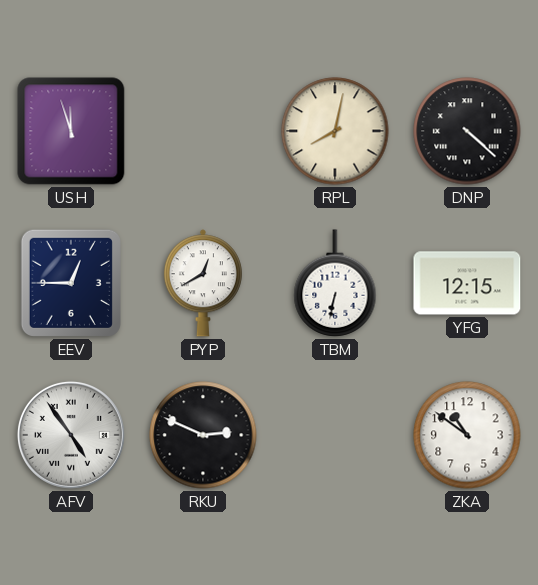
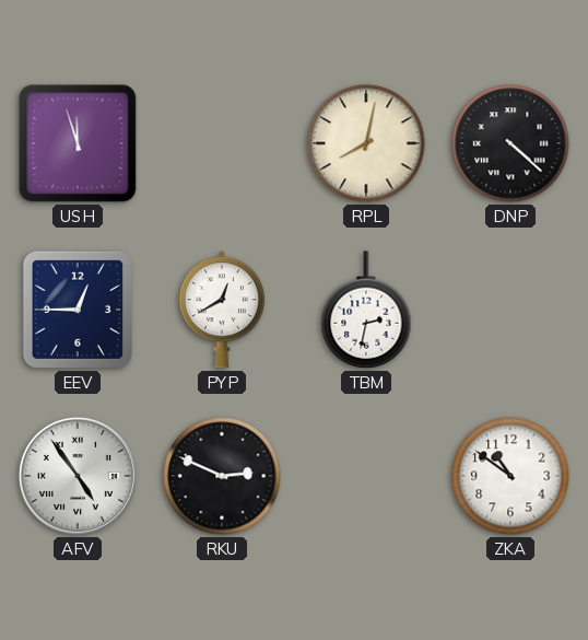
TBM: 6:32 -> 2:32
YFG: 12:15 -> none
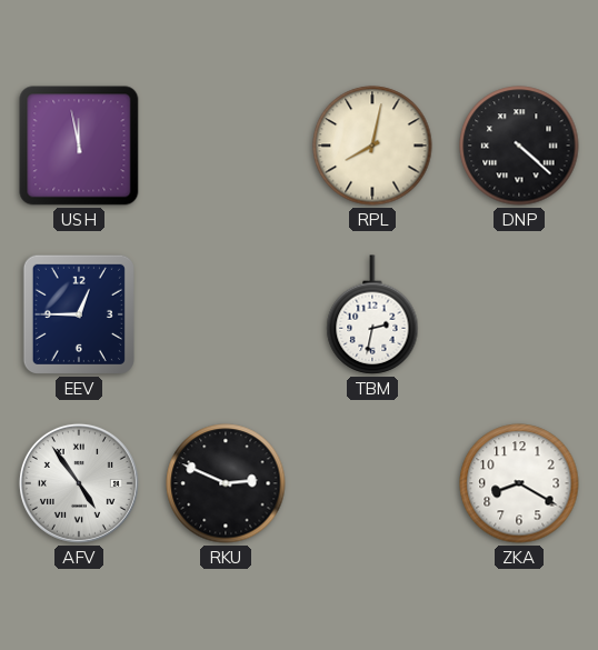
USH: 11:57 -> 11:58
PYP: 12:40 -> none
ZKA: 10:51 -> 8:20
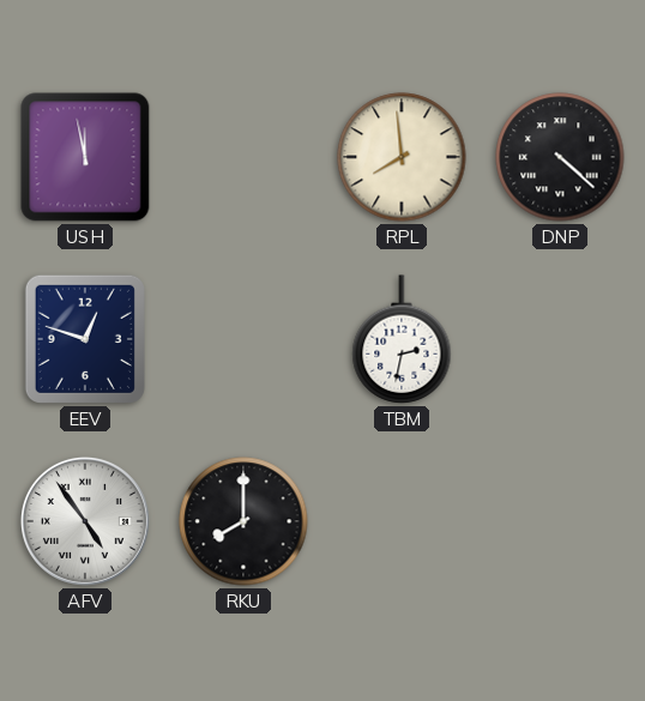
RPL: 8:02 -> 7:59
EEV: 12:45 -> 12:48
RKU: 2:49 -> 8:00
ZKA: 8:20 -> none
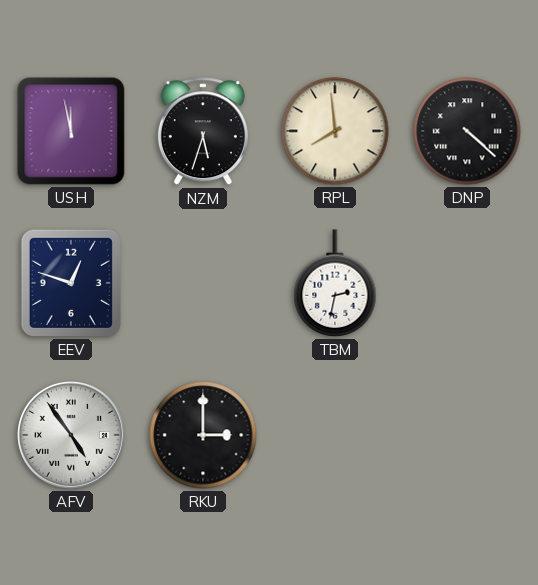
NZM: none -> 5:33
RKU: 8:00 -> 3:00
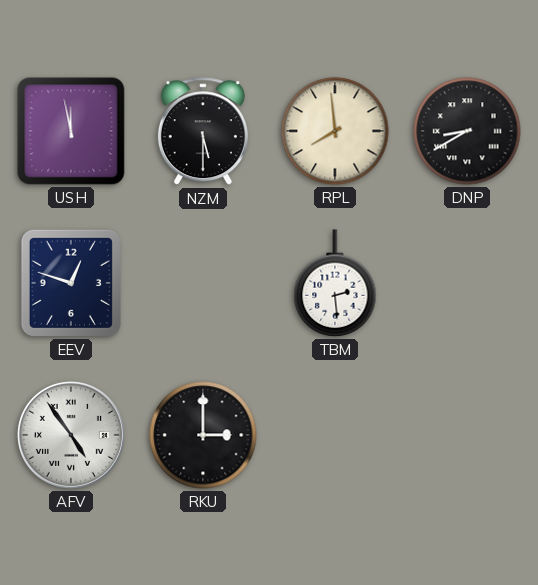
NZM: 5:33 -> 5:30
DNP: 4:22 -> 8:40
TBM: 2:32 -> 2:29
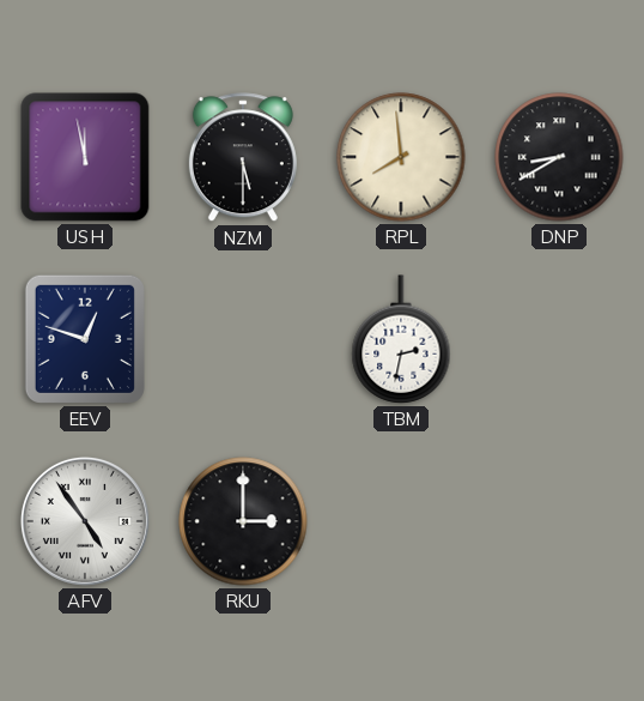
TBM: 2:29 -> 2:32
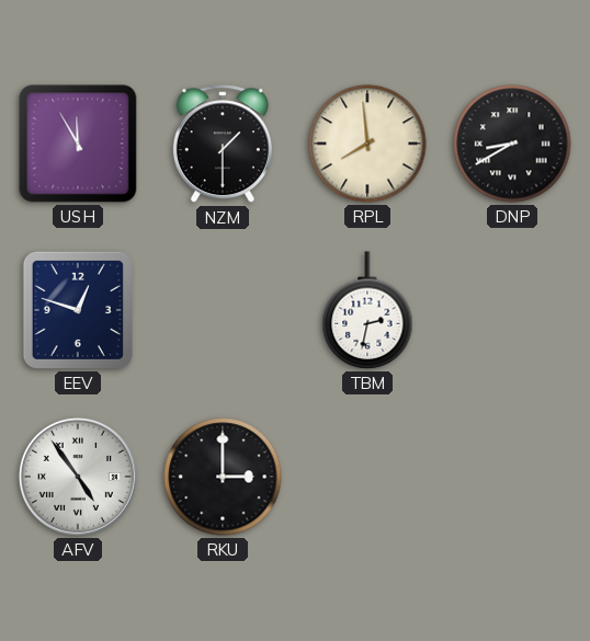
USH: 11:58 -> 11:55
NZM: 5:30 -> 1:30
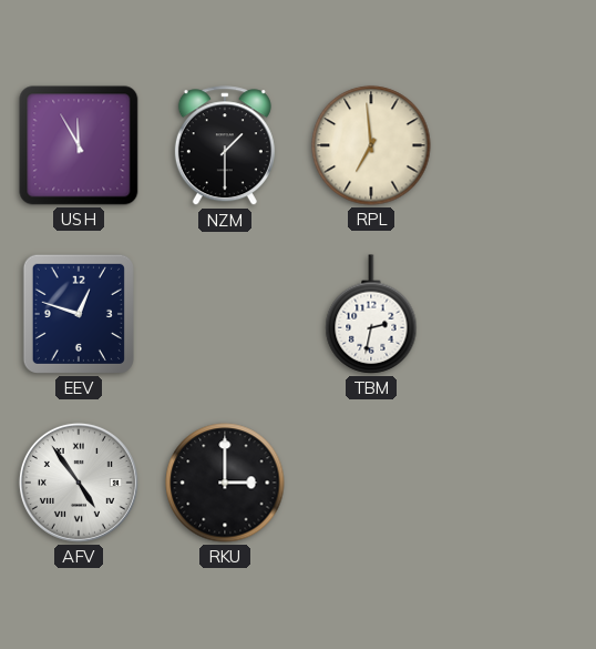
RPL: 7:59 -> 6:59
DNP: 8:40 -> none
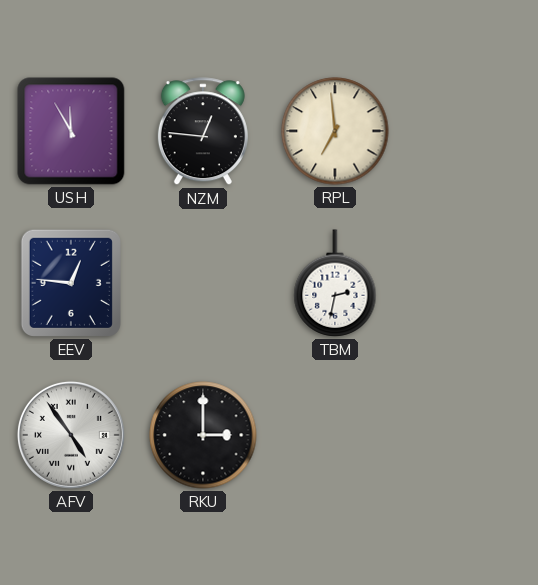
NZM: 1:30 -> 12:46
EEV: 12:48 -> 12:46
